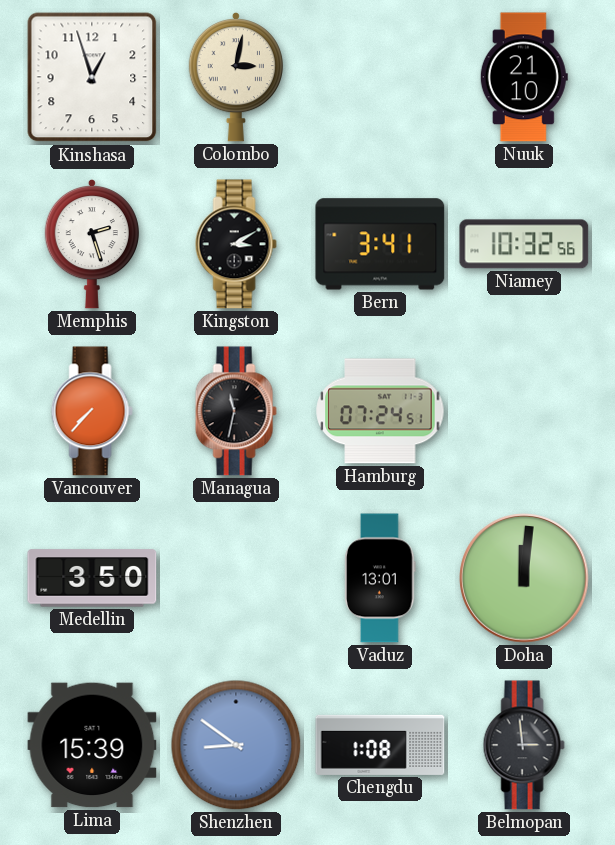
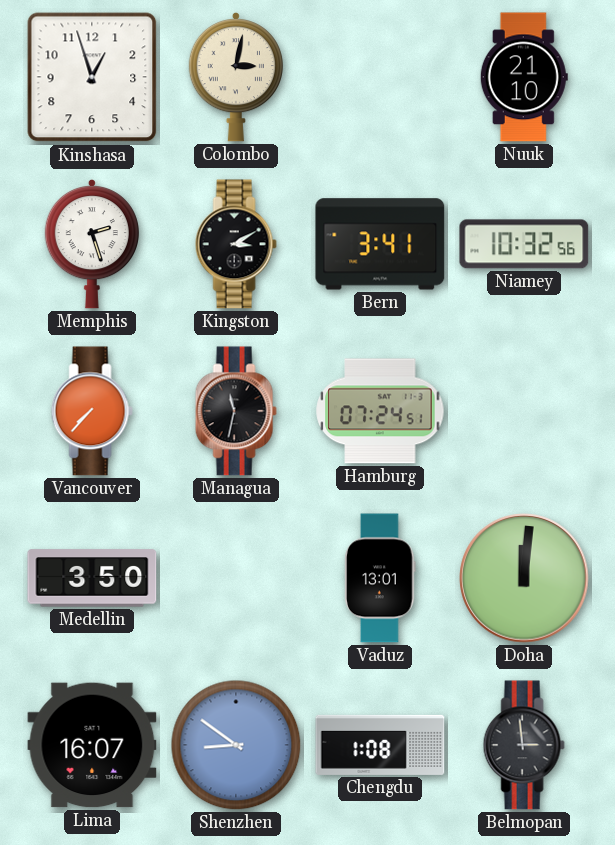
Lima: 15:39 -> 16:07
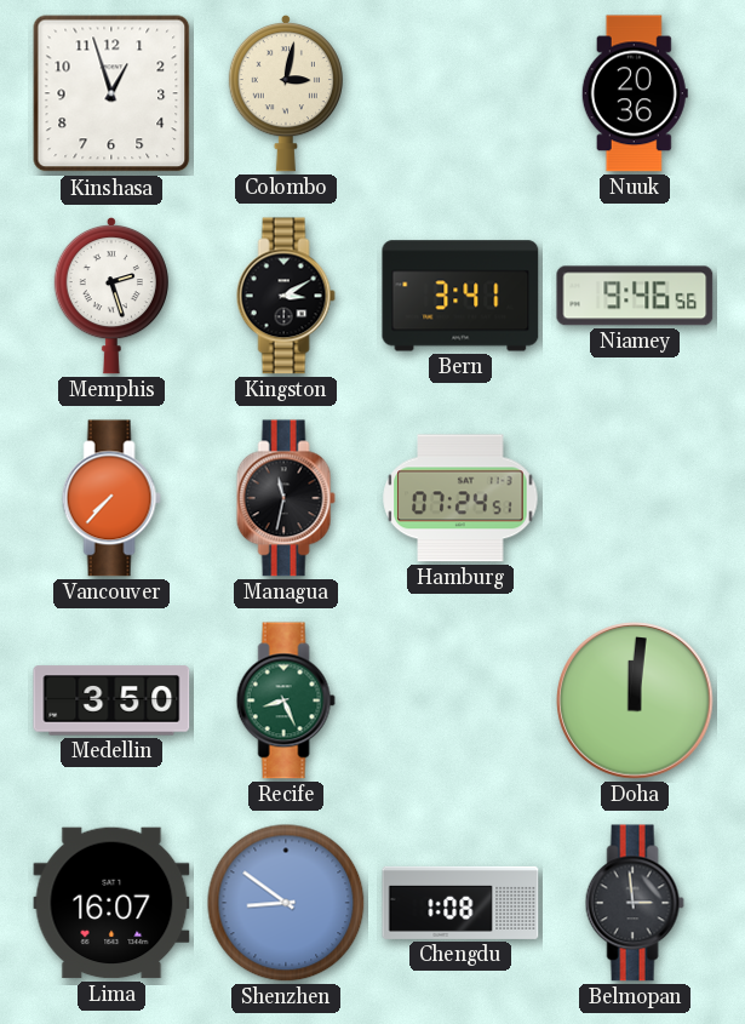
Nuuk: 21:10 -> 20:36
Niamey: 10:32 -> 9:46
Recife: none -> 8:26
Vaduz: 13:01 -> none
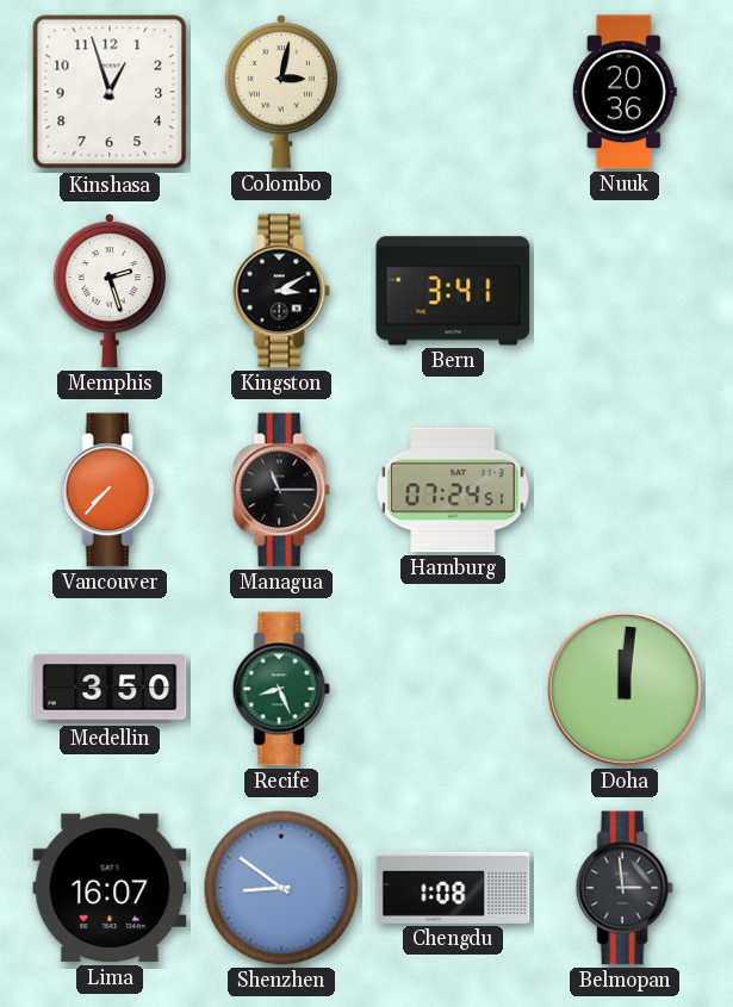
Niamey: 9:46 -> none
Managua: 11:32 -> 11:15
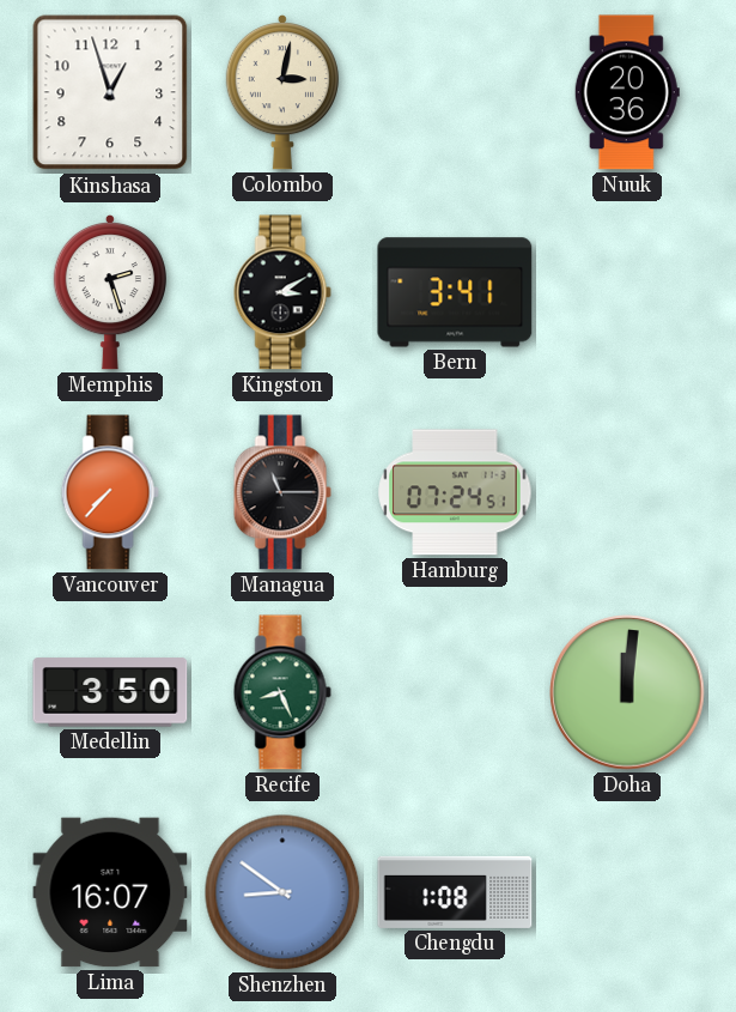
Belmopan: 2:59 -> none
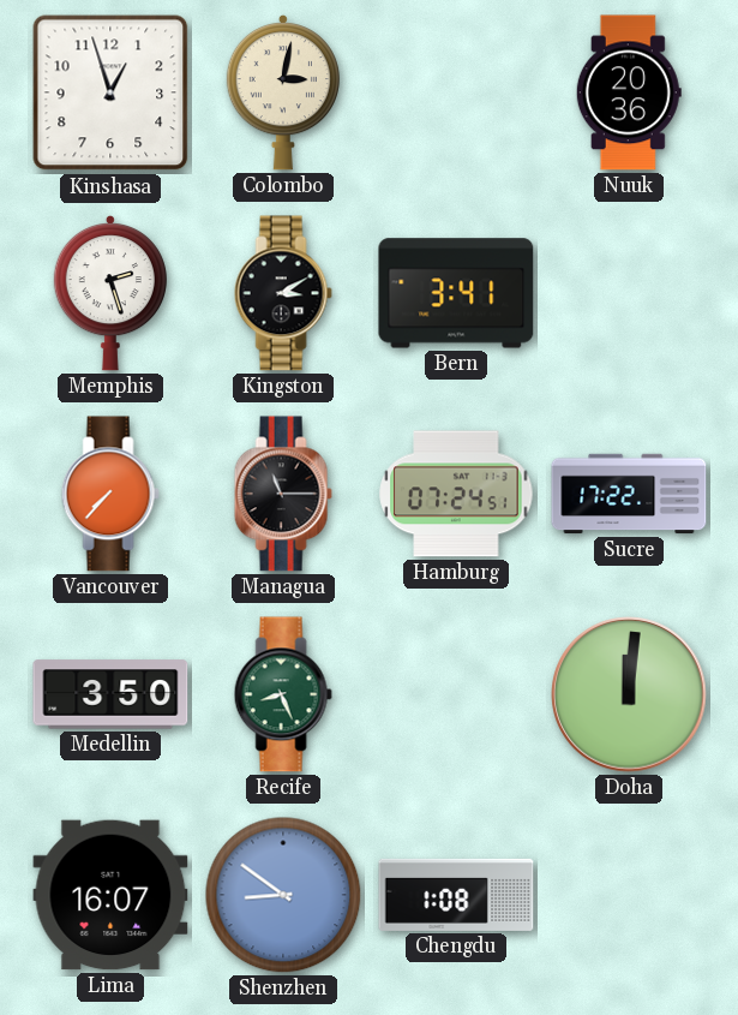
Sucre: none -> 17:22
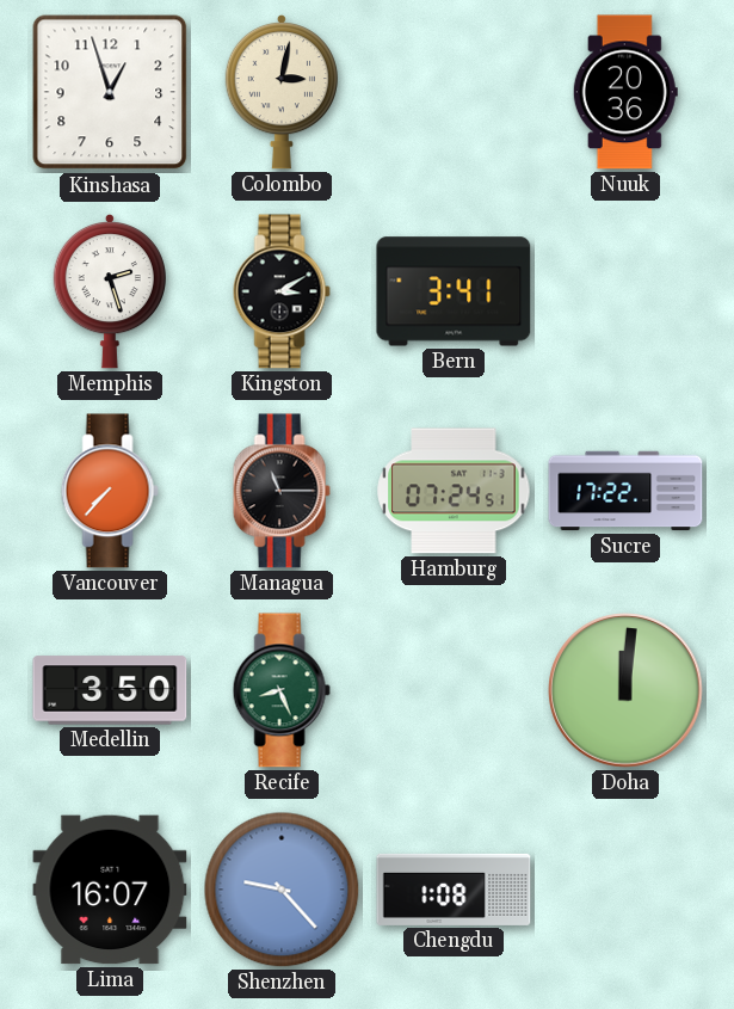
Shenzhen: 8:51 -> 9:23
